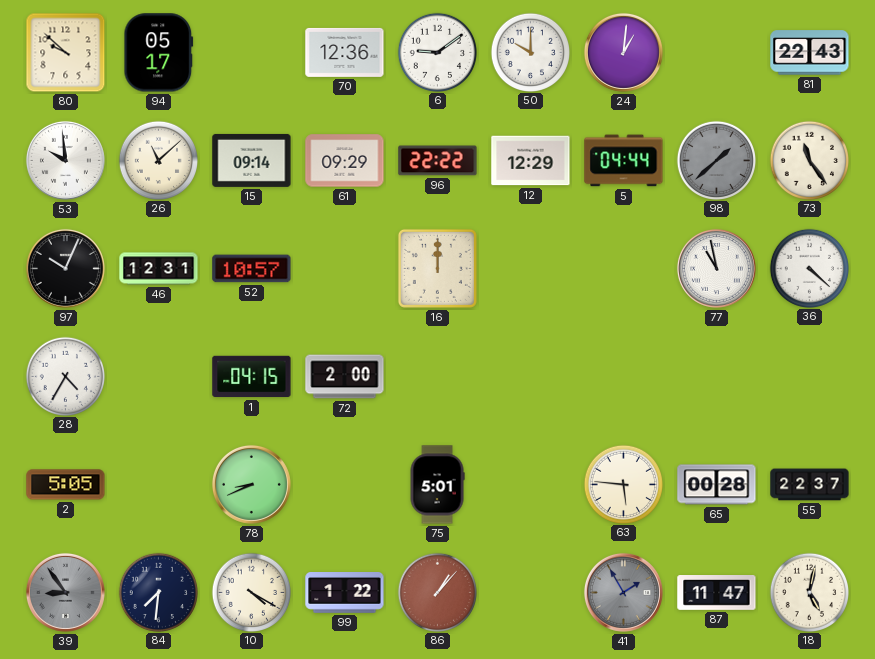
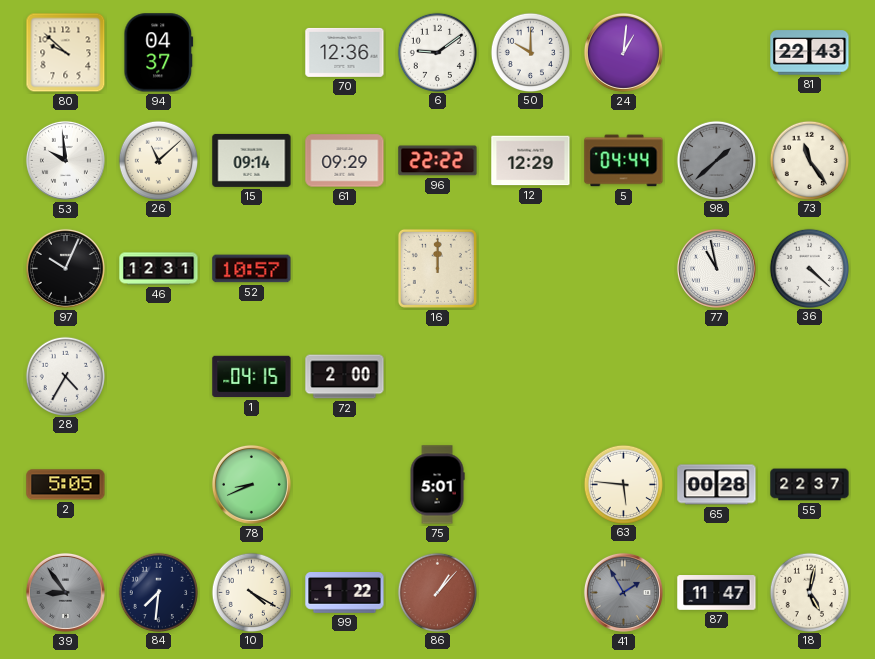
94: 05:17 -> 04:37
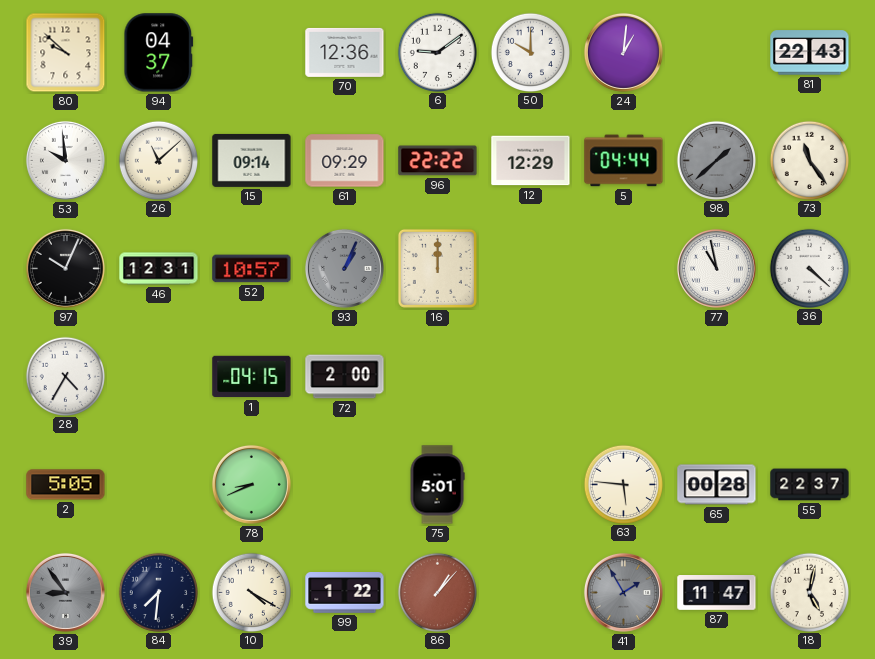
93: none -> 1:04
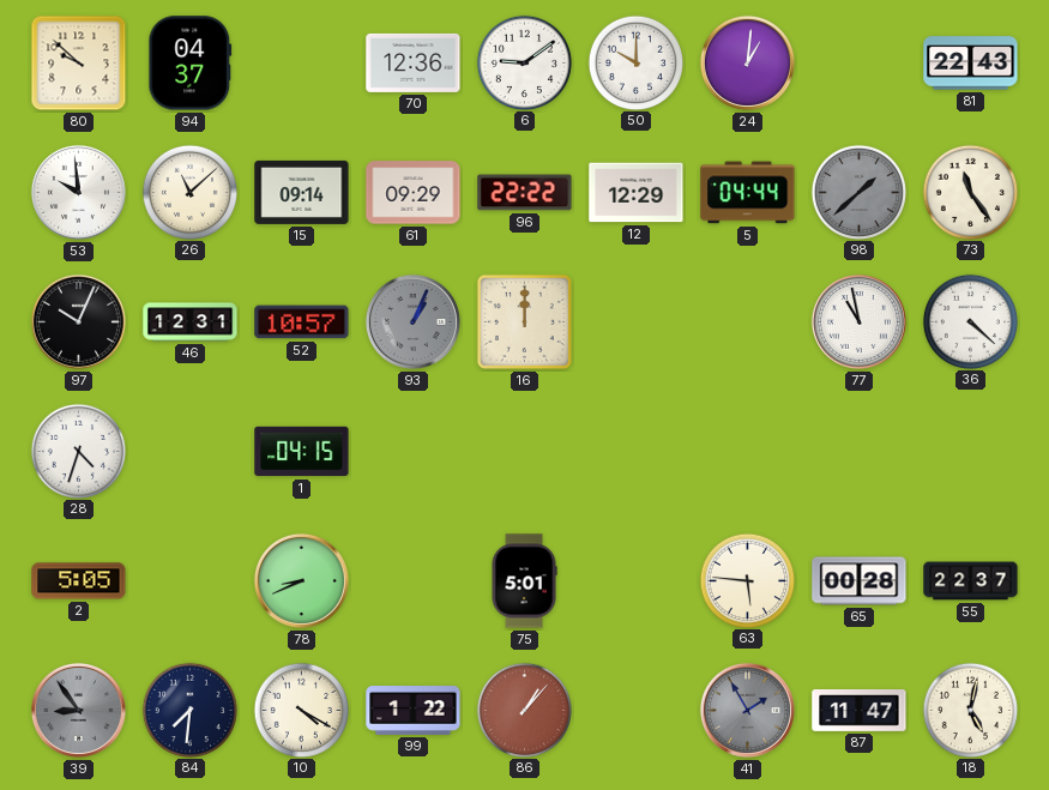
28: 4:35 -> 4:33
72: 2:00 -> none
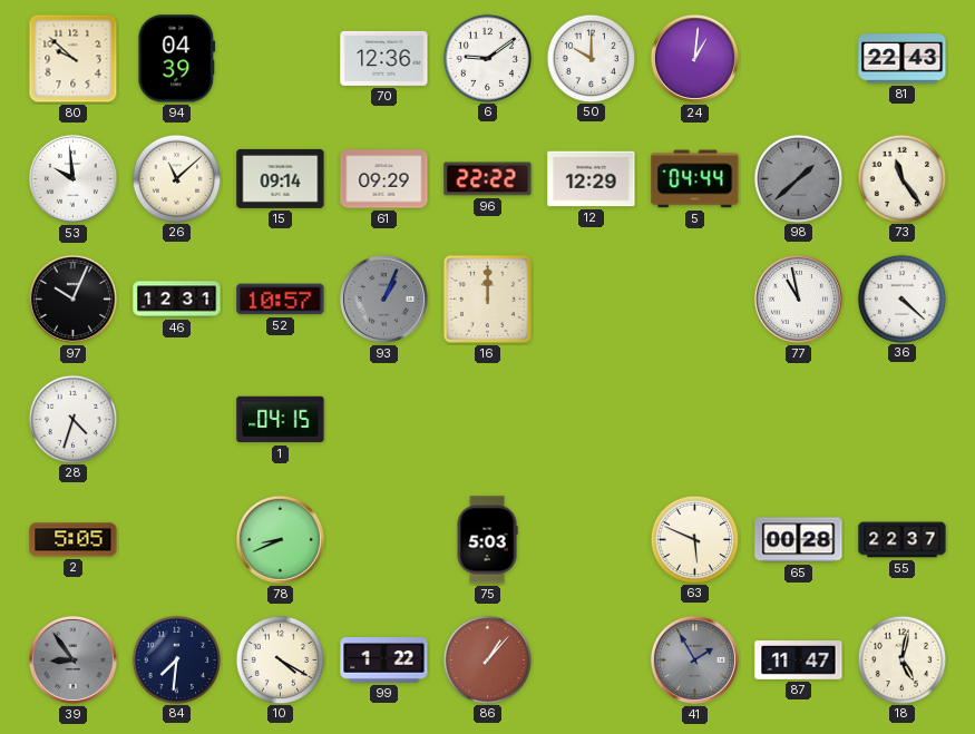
94: 04:37 -> 04:39
75: 5:01 -> 5:03
63: 5:46 -> 5:49
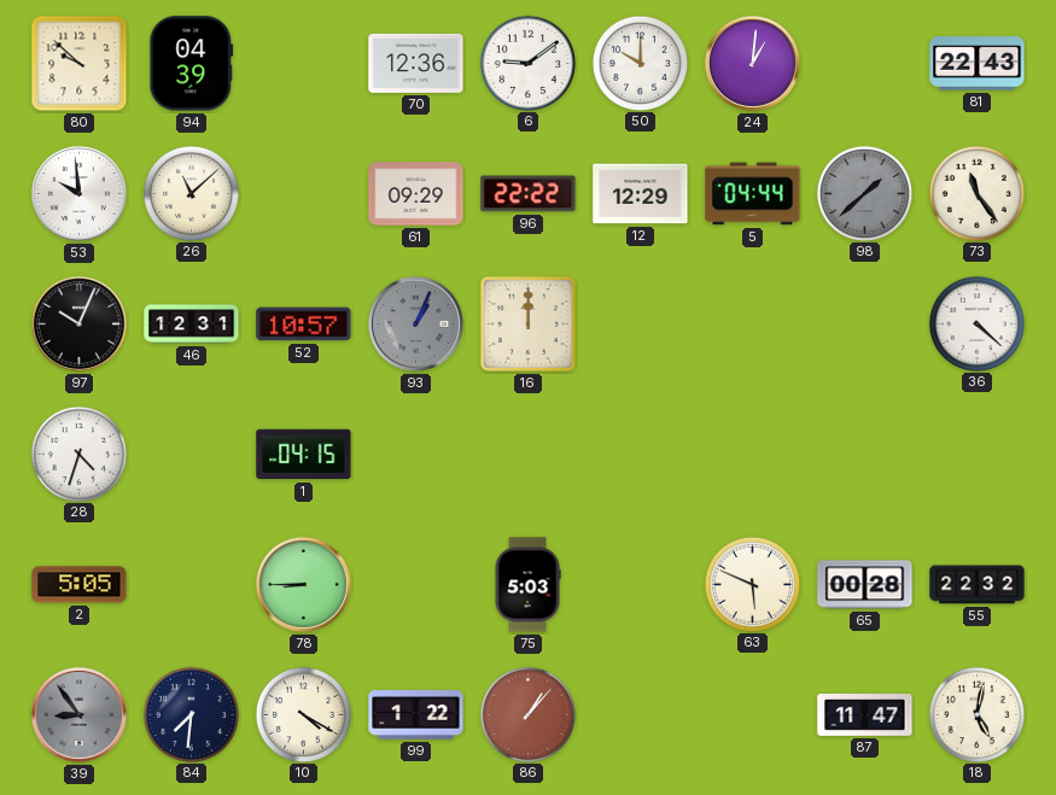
15: 09:14 -> none
77: 10:58 -> none
78: 8:41 -> 8:45
55: 22:37 -> 22:32
41: 1:55 -> none
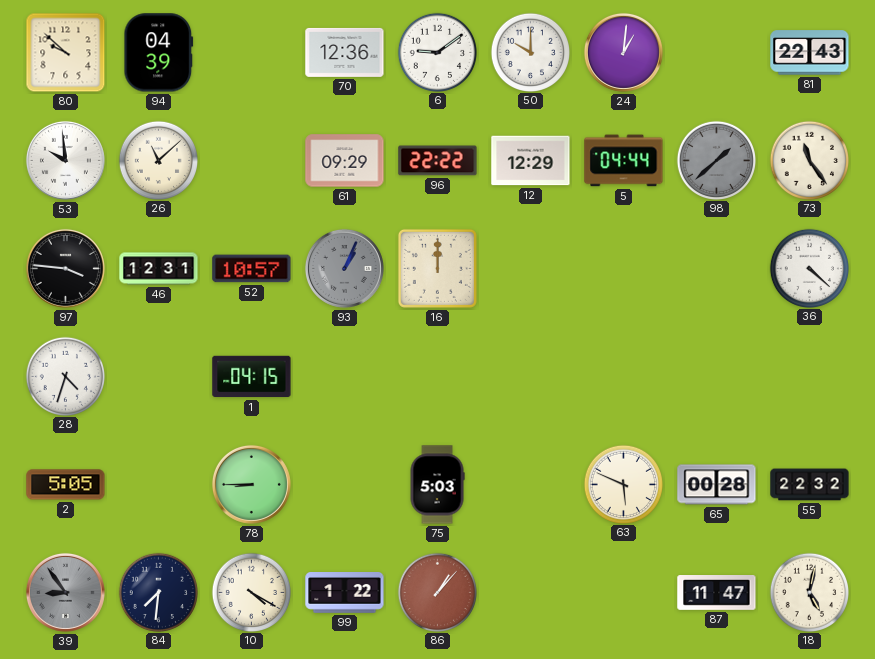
97: 10:04 -> 3:46
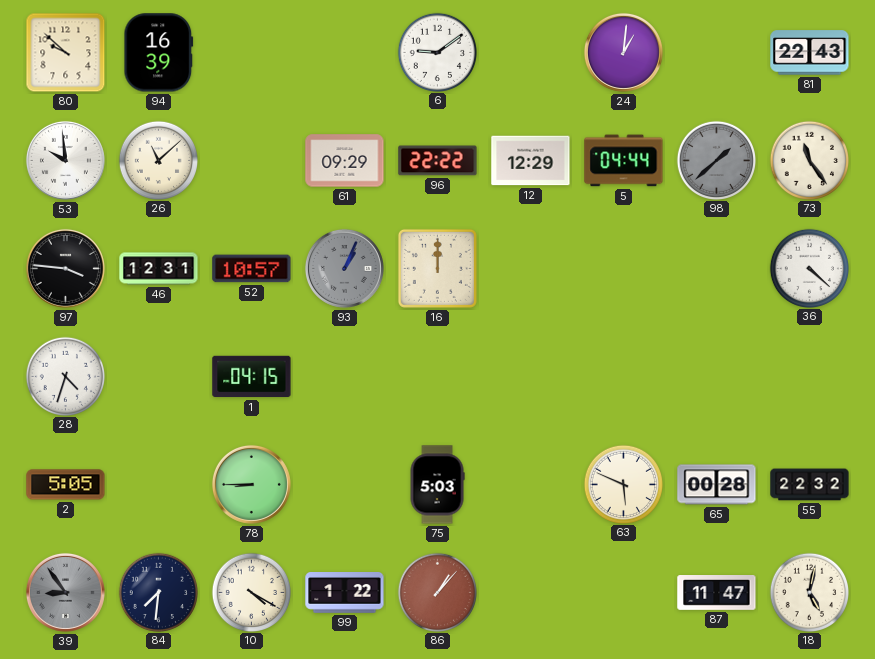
94: 04:39 -> 16:39
70: 12:36 -> none
50: 10:00 -> none
